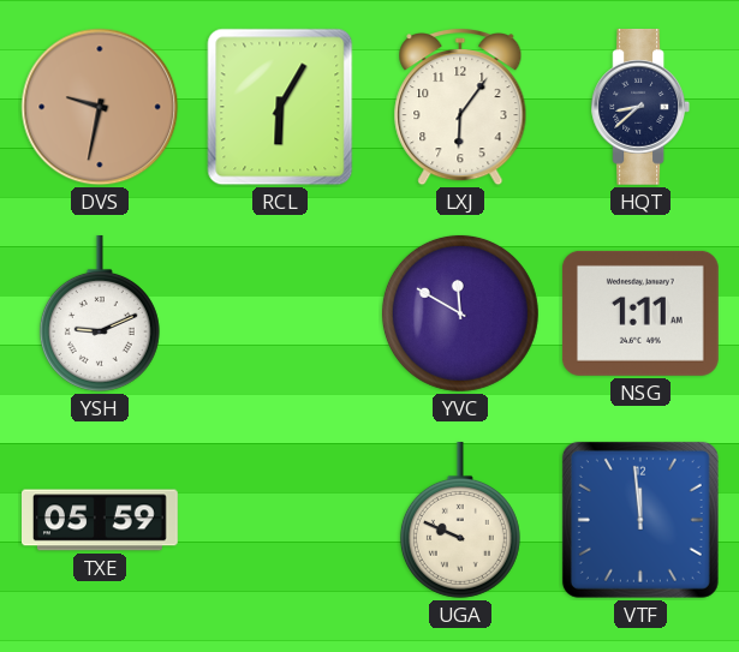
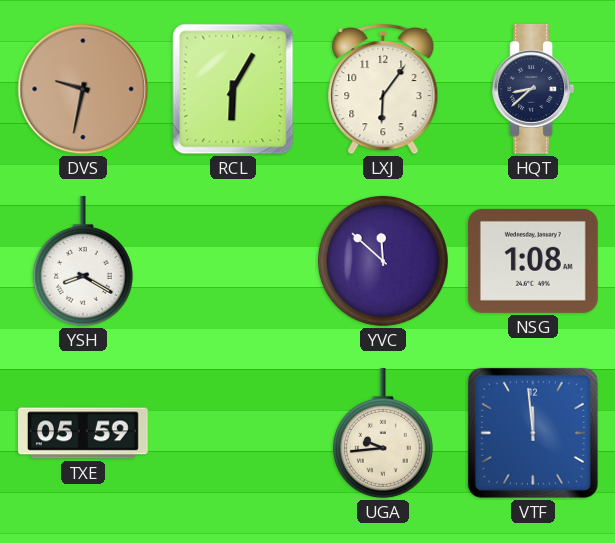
YSH: 9:11 -> 8:20
YVC: 11:50 -> 11:52
NSG: 1:11 -> 1:08
UGA: 9:49 -> 9:44
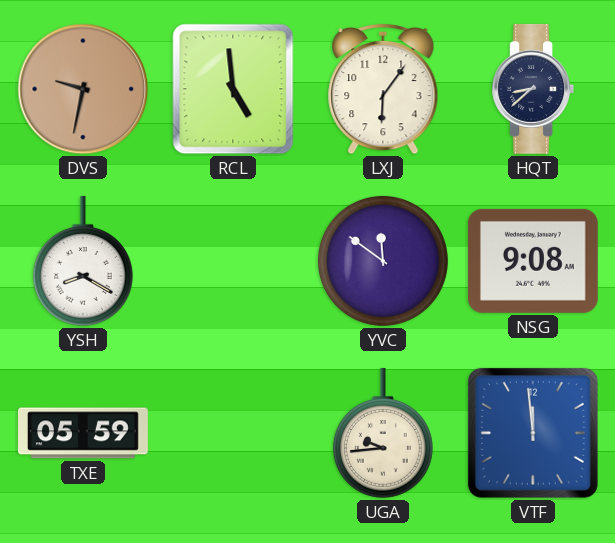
RCL: 6:05 -> 4:59
YVC: 11:52 -> 11:51
NSG: 1:08 -> 9:08
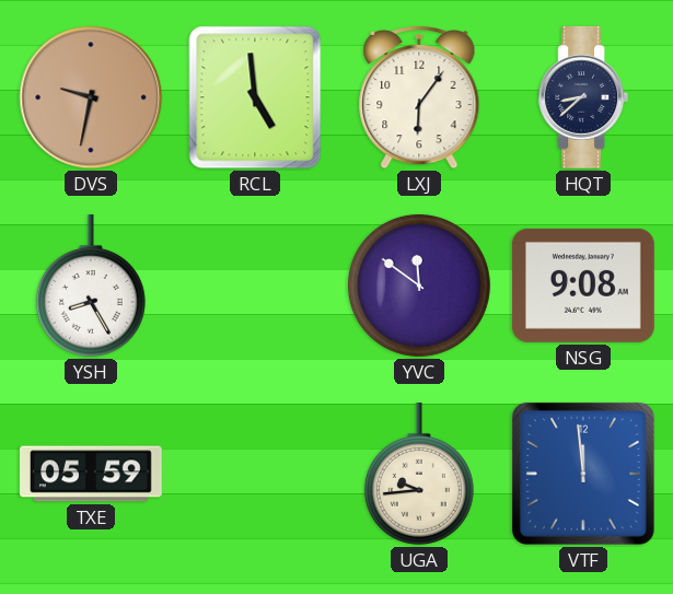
YSH: 8:20 -> 8:25
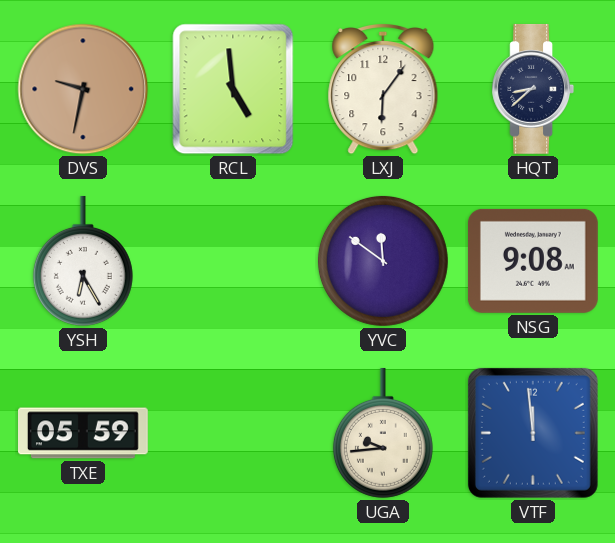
YSH: 8:25 -> 6:25
